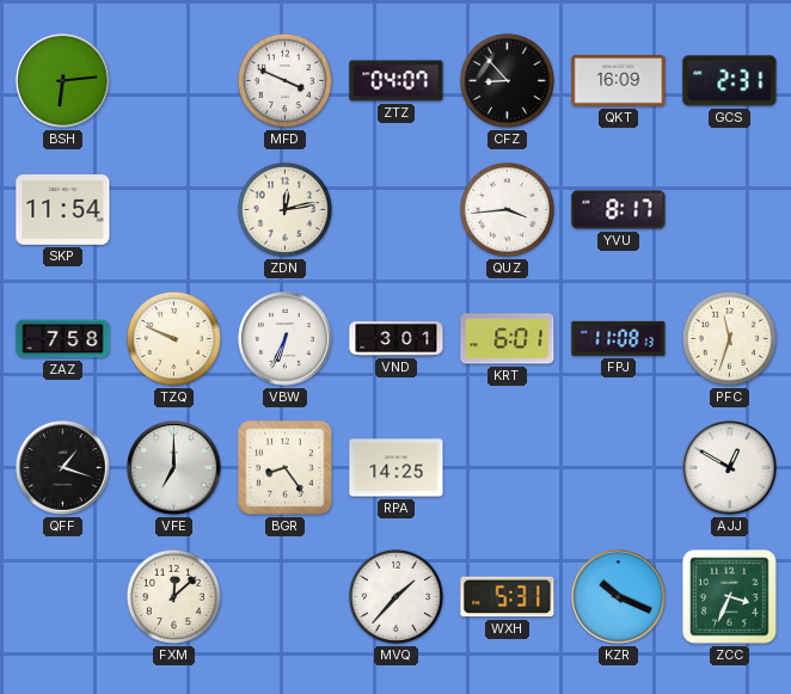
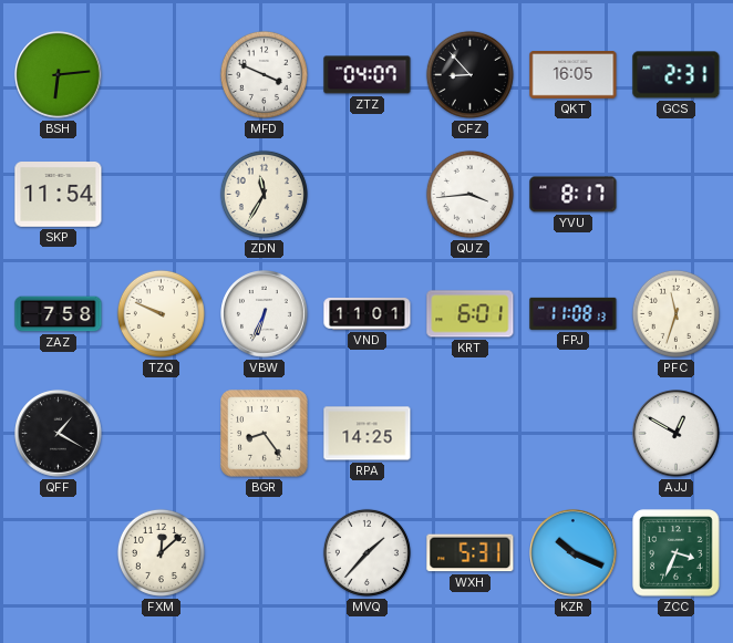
QKT: 16:09 -> 16:05
ZDN: 12:13 -> 11:35
VND: 3:01 -> 11:01
QFF: 1:18 -> 1:20
VFE: 7:00 -> none
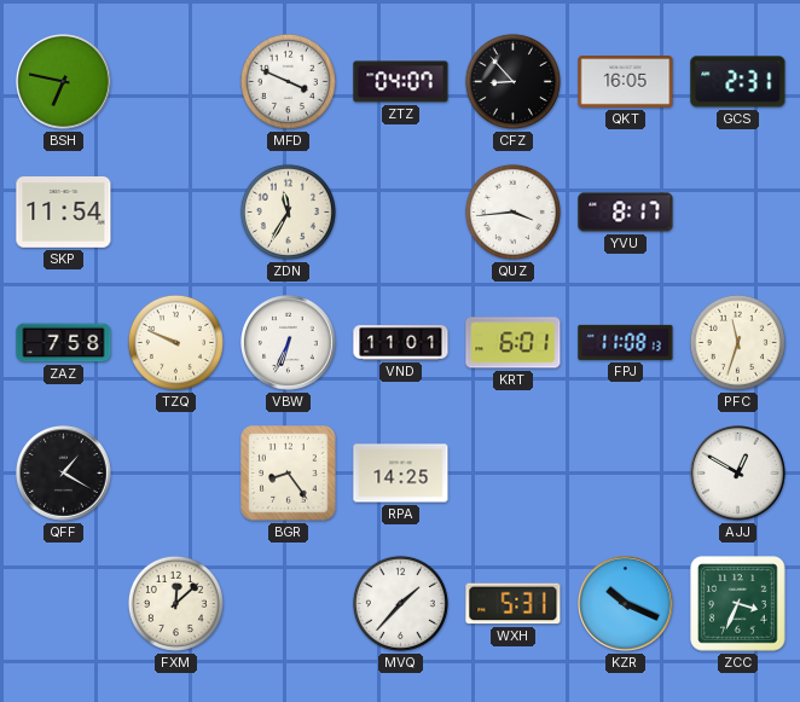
BSH: 6:14 -> 6:47
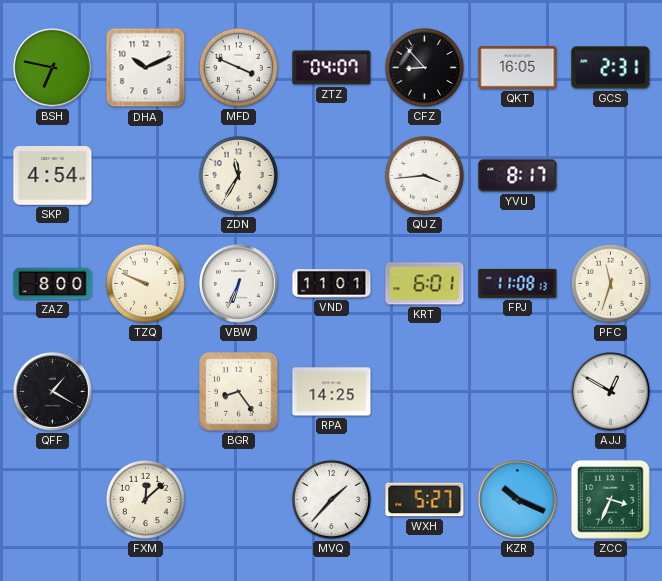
DHA: none -> 10:11
SKP: 11:54 -> 4:54
ZAZ: 7:58 -> 8:00
WXH: 5:31 -> 5:27
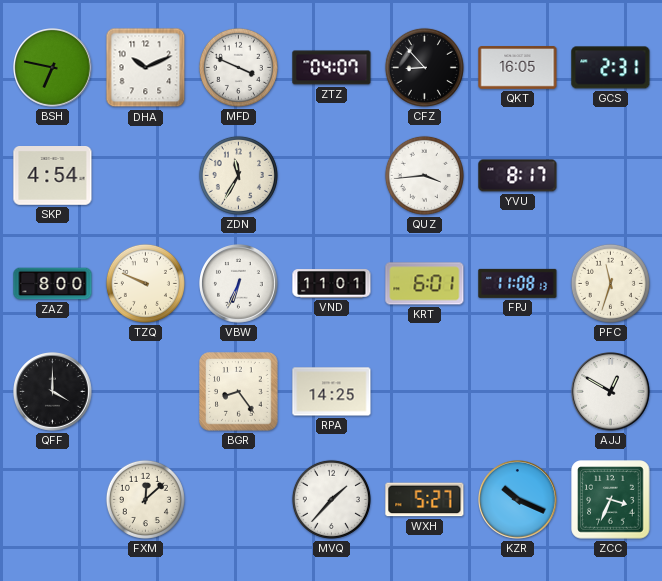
QFF: 1:20 -> 4:00
